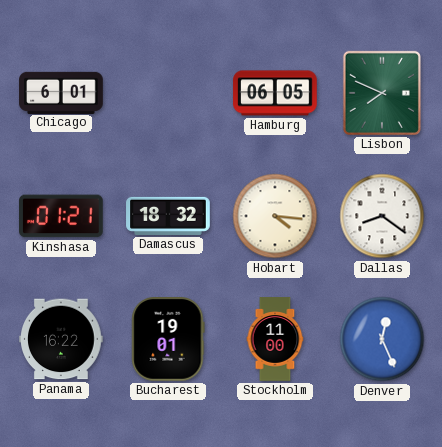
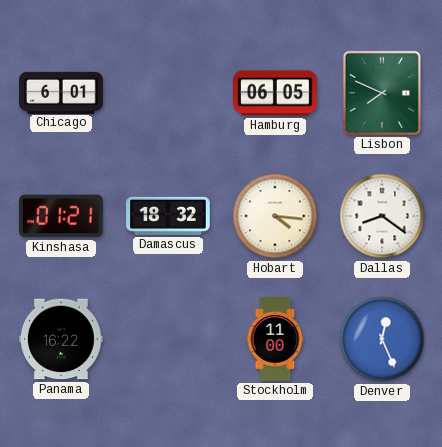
Bucharest: 19:01 -> none
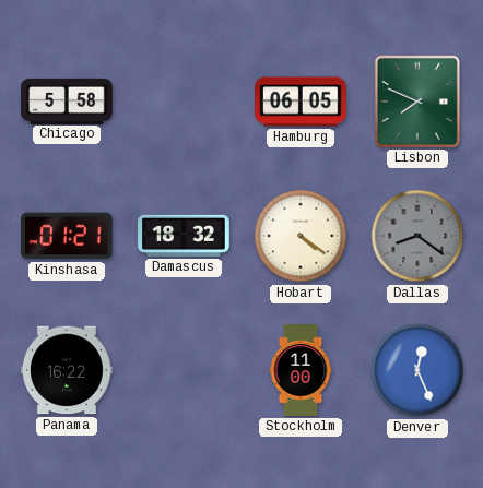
Chicago: 6:01 -> 5:58
Hobart: 4:16 -> 4:21
Dallas dial: white -> grey
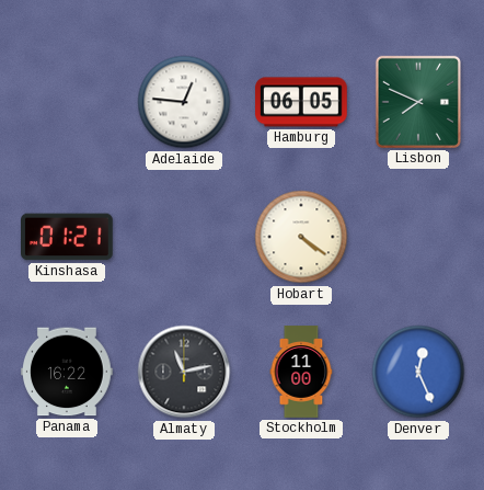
Chicago: 5:58 -> none
Adelaide: none -> 12:46
Damascus: 18:32 -> none
Dallas: 8:21 -> none
Almaty: none -> 11:13
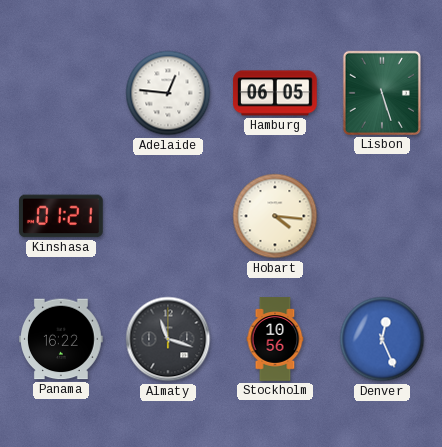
Lisbon: 7:49 -> 5:27
Hobart: 4:21 -> 4:16
Almaty: 11:13 -> 11:18
Stockholm: 11:00 -> 10:56
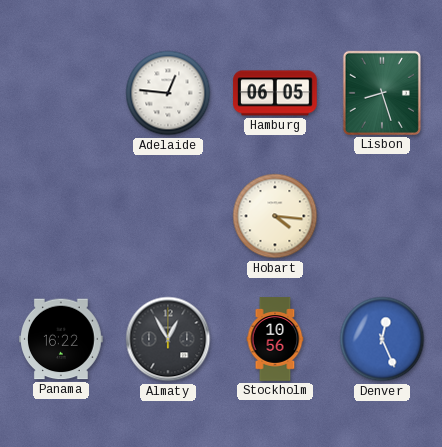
Lisbon: 5:27 -> 8:27
Kinshasa: 01:21 -> none
Almaty: 11:18 -> 12:55
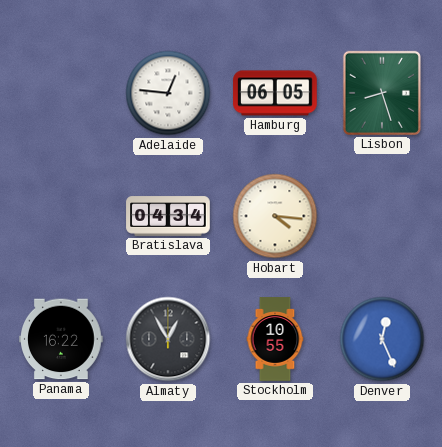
Bratislava: none -> 04:34
Stockholm: 10:56 -> 10:55
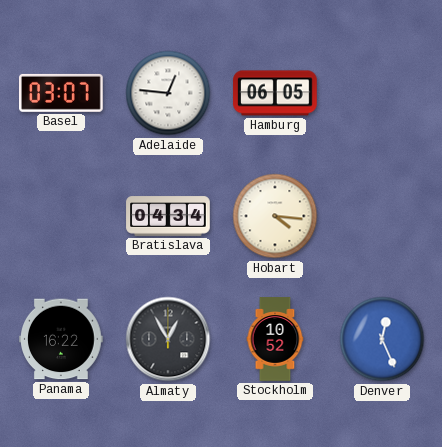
Basel: none -> 03:07
Lisbon: 8:27 -> none
Stockholm: 10:55 -> 10:52
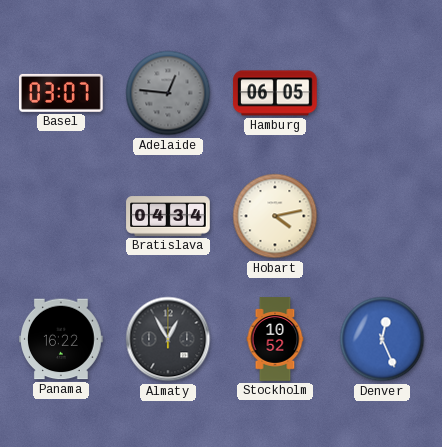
Adelaide dial: white -> grey
Hobart: 4:16 -> 4:13
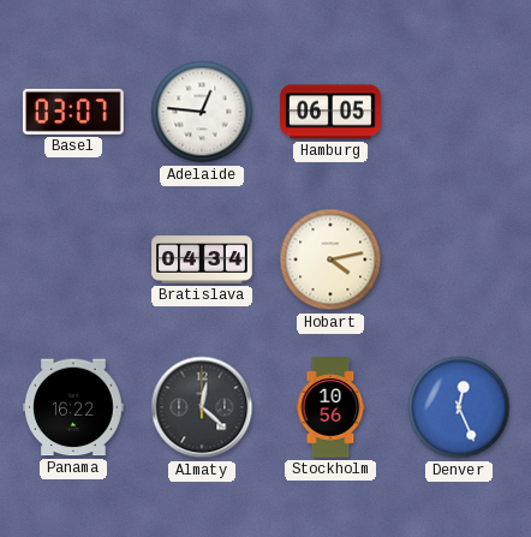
Adelaide dial: grey -> white
Almaty: 12:55 -> 12:22
Stockholm: 10:52 -> 10:56
